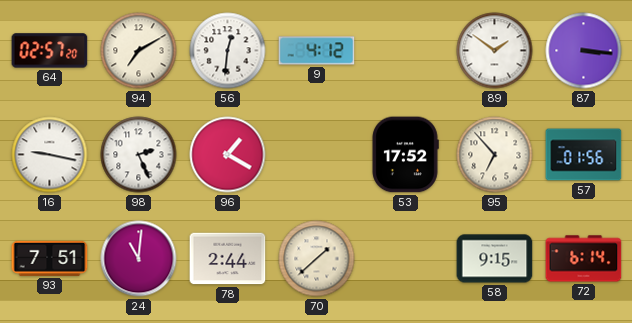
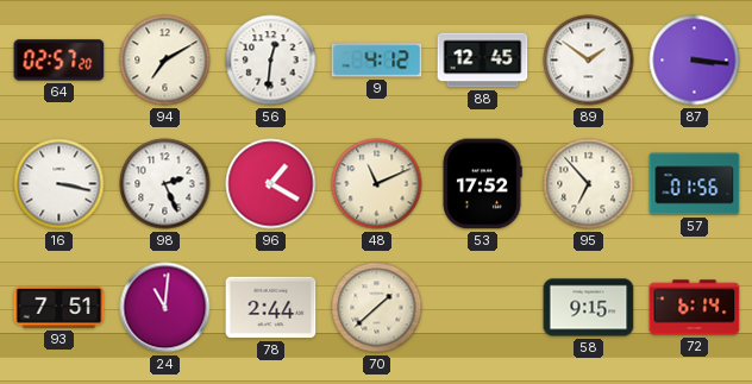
88: none -> 12:45
16: 9:17 -> 3:17
48: none -> 11:11
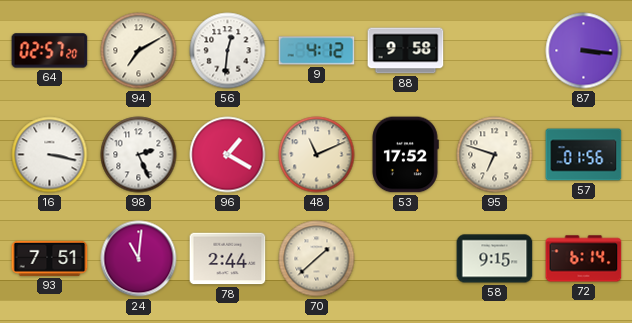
88: 12:45 -> 9:58
89: 1:51 -> none
95: 6:53 -> 6:48
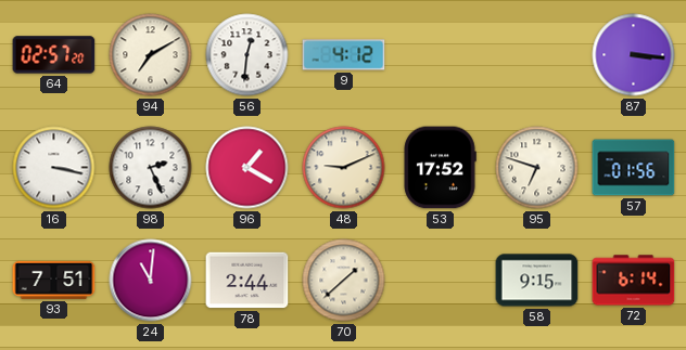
88: 9:58 -> none
48: 11:11 -> 9:11
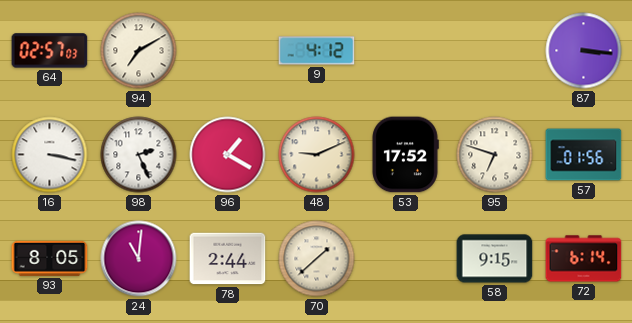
64: 02:57:20 -> 02:57:03
56: 12:31 -> none
93: 7:51 -> 8:05
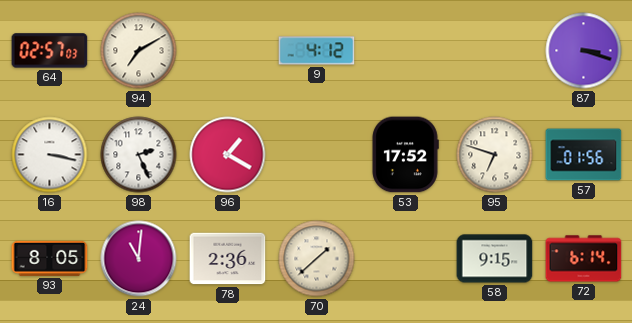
87: 3:16 -> 3:18
48: 9:11 -> none
78: 2:44 -> 2:36
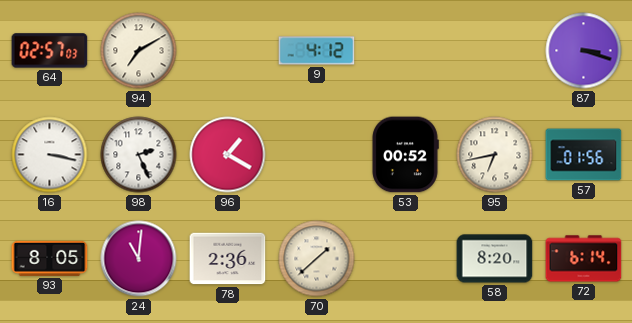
53: 17:52 -> 00:52
95: 6:48 -> 6:43
58: 9:15 -> 8:20
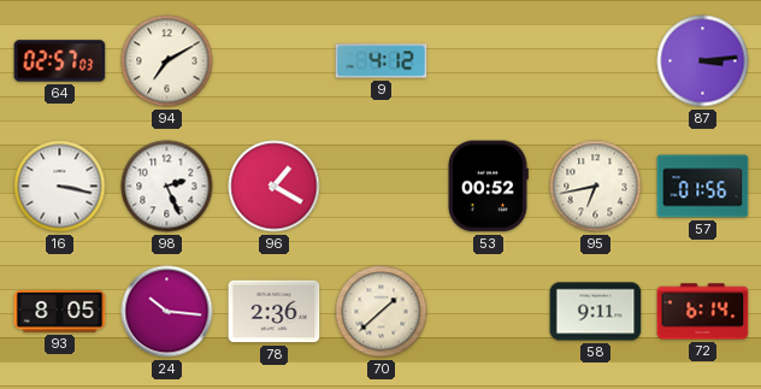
87: 3:18 -> 3:14
24: 11:01 -> 10:16
58: 8:20 -> 9:11
